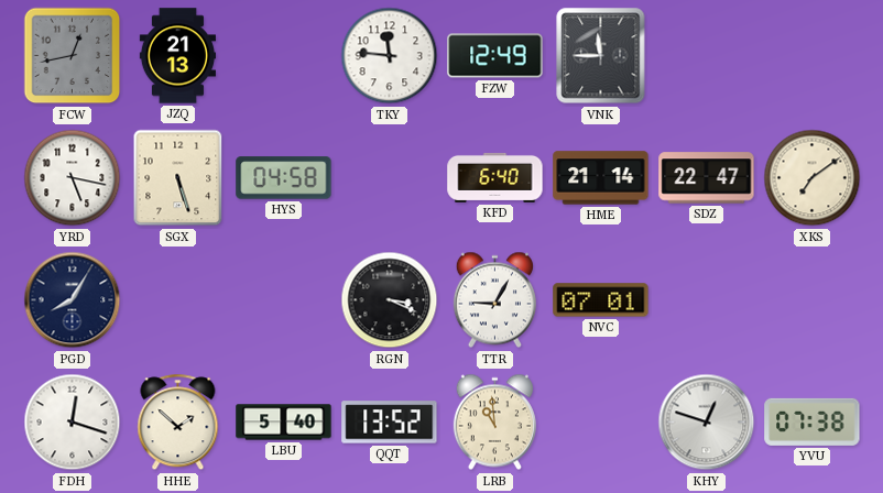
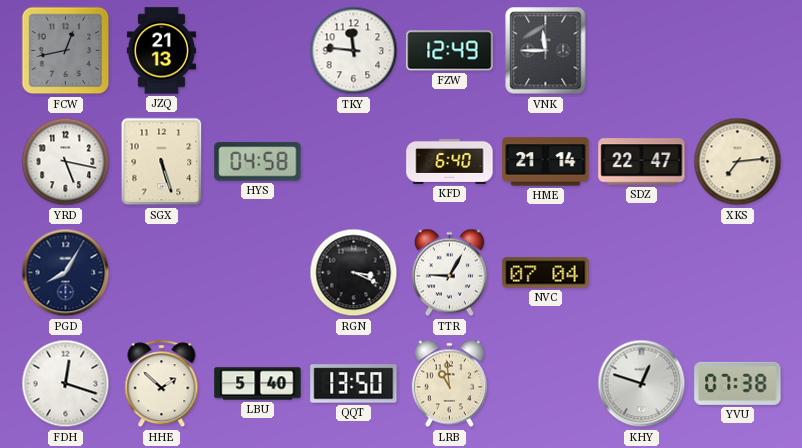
XKS: 7:09 -> 7:14
NVC: 07:01 -> 07:04
QQT: 13:52 -> 13:50
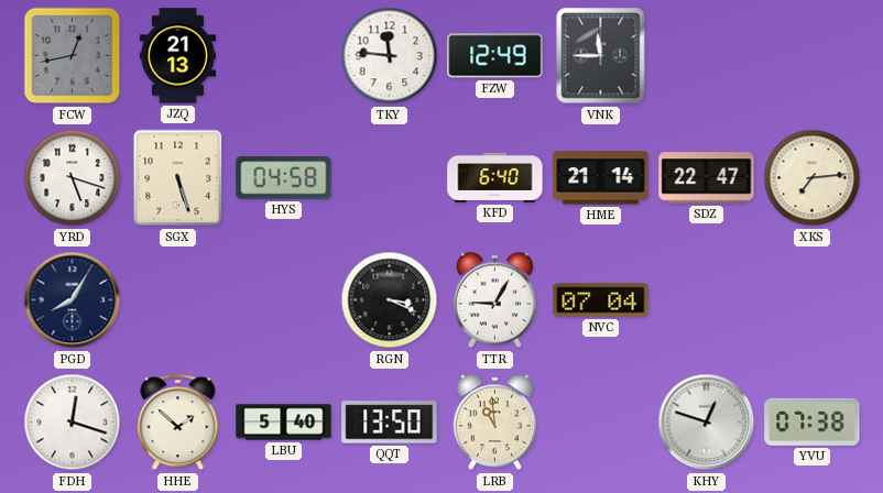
YRD: 5:17 -> 5:18
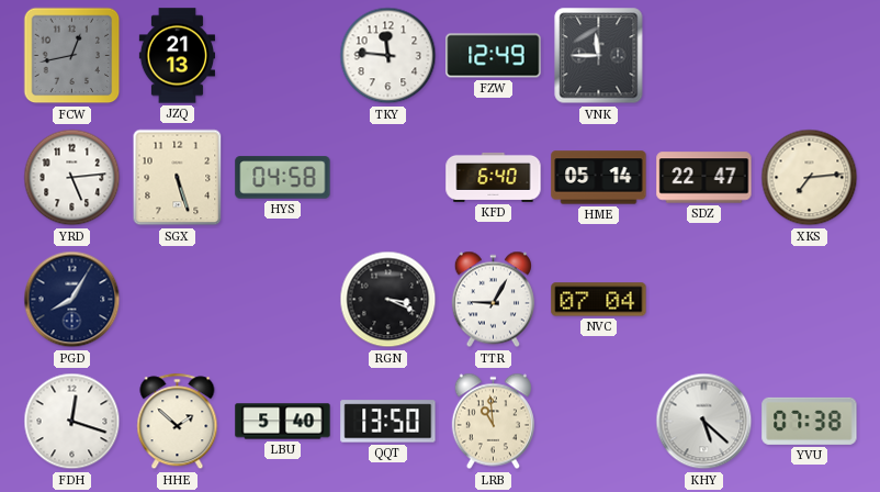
YRD: 5:18 -> 5:14
HME: 21:14 -> 05:14
KHY: 12:48 -> 5:22
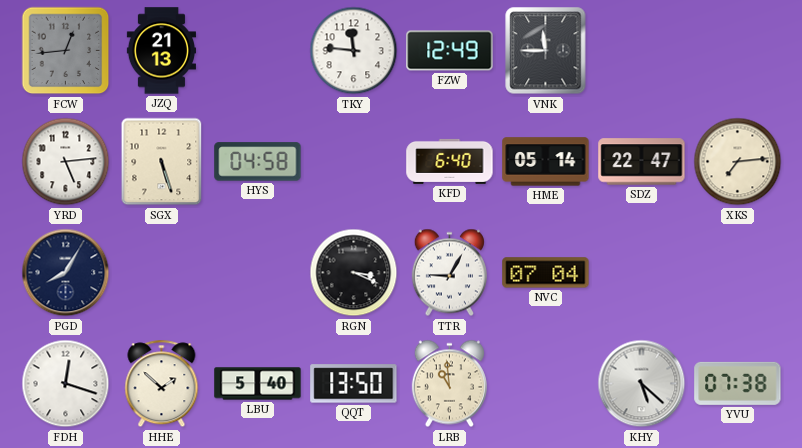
FCW: 12:43 -> 12:44
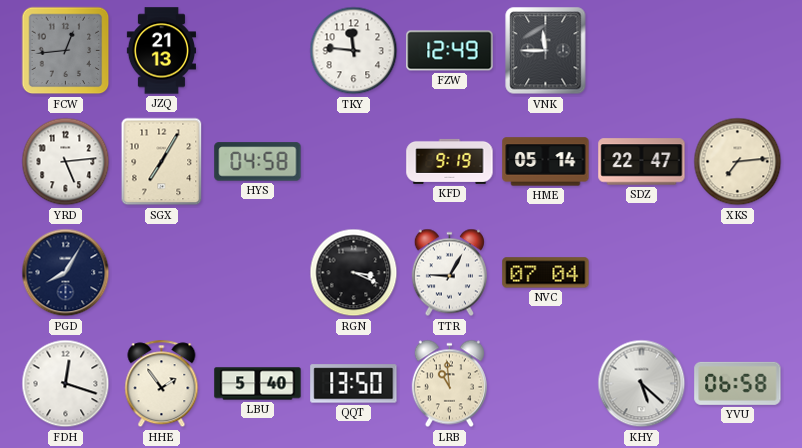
SGX: 5:27 -> 7:05
KFD: 6:40 -> 9:19
HHE: 1:52 -> 1:54
YVU: 07:38 -> 06:58
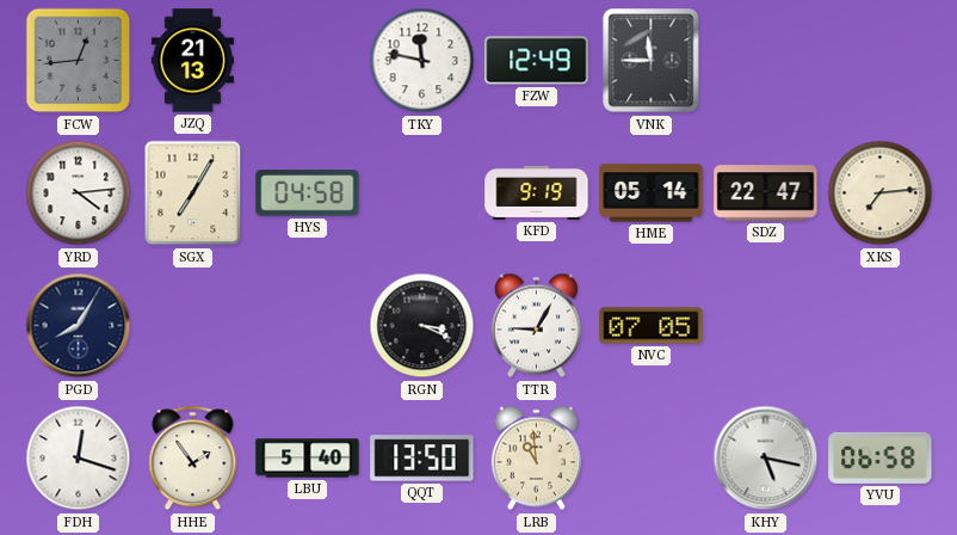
TKY: 11:46 -> 11:47
YRD: 5:14 -> 4:14
NVC: 07:04 -> 07:05
KHY: 5:22 -> 5:17
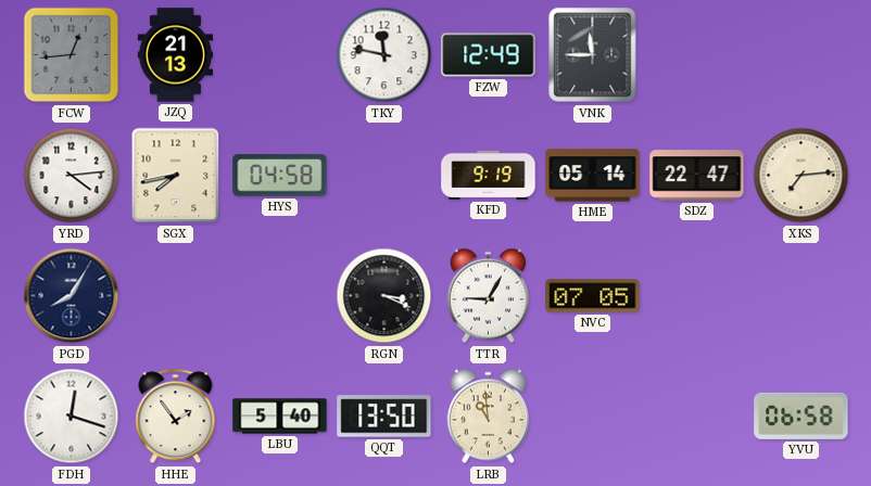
SGX: 7:05 -> 7:43
KHY: 5:17 -> none
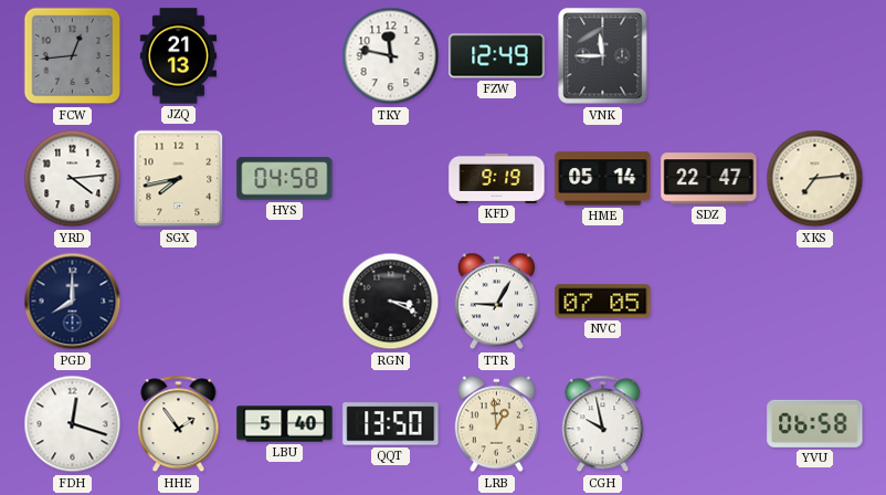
PGD: 8:05 -> 8:00
LRB: 10:59 -> 12:59
CGH: none -> 9:58
